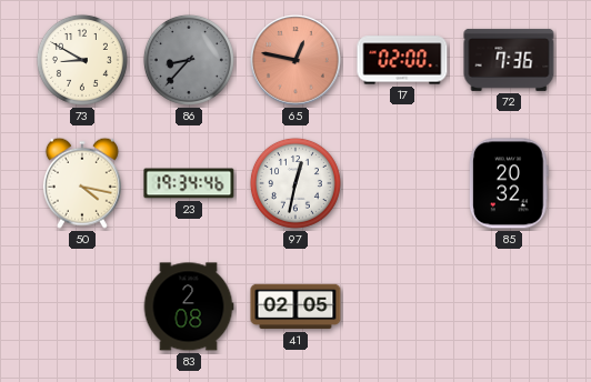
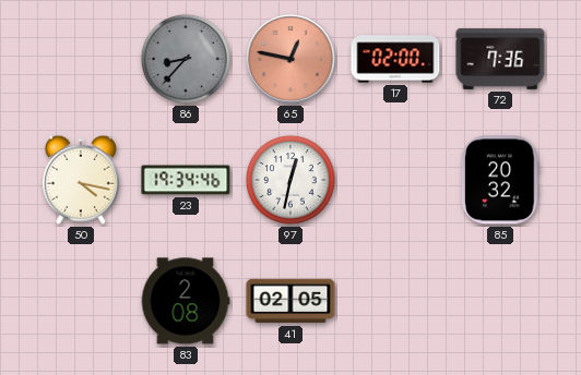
73: 8:50 -> none
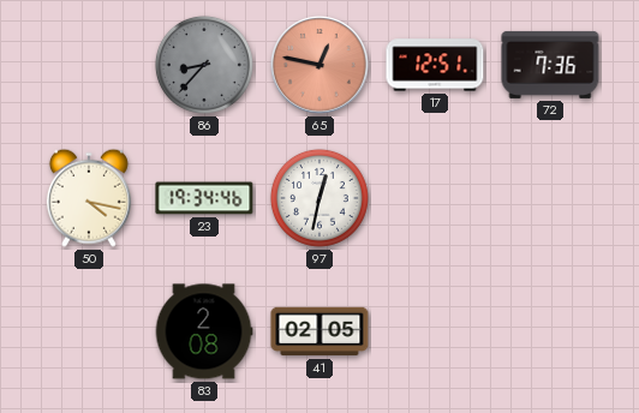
17: 02:00 -> 12:51
85: 20:32 -> none
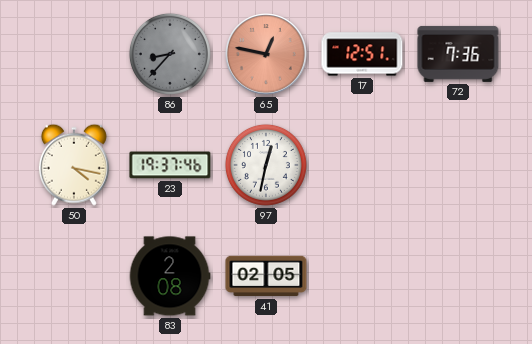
23: 19:34 -> 19:37
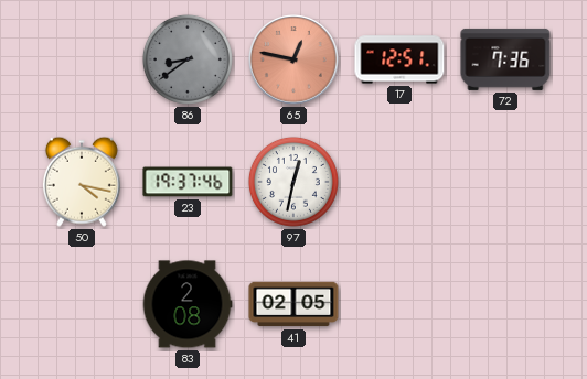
86: 8:37 -> 8:39
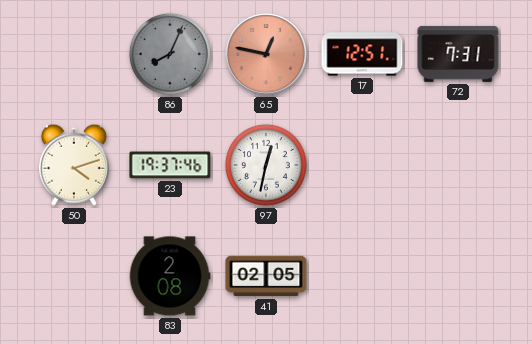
86: 8:39 -> 8:04
72: 7:36 -> 7:31
50: 4:17 -> 4:12
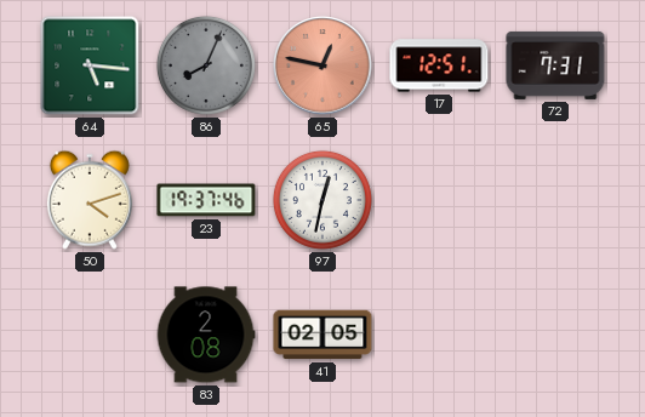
64: none -> 5:16
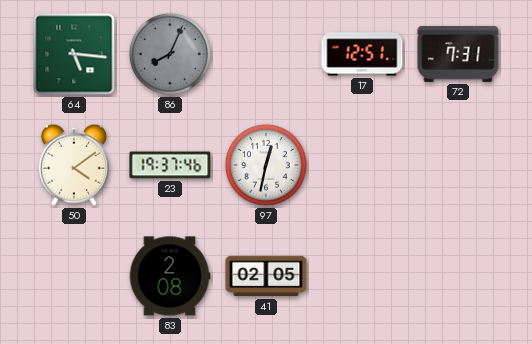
65: 12:47 -> none
50: 4:12 -> 4:09
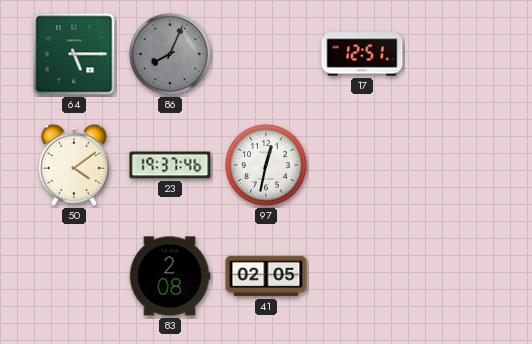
64: 5:16 -> 5:15
72: 7:31 -> none
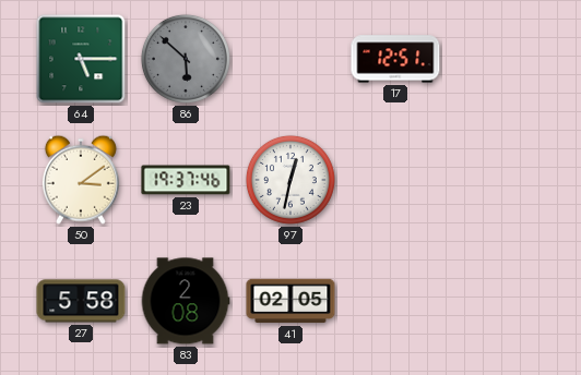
86: 8:04 -> 5:52
50: 4:09 -> 3:09
27: none -> 5:58
